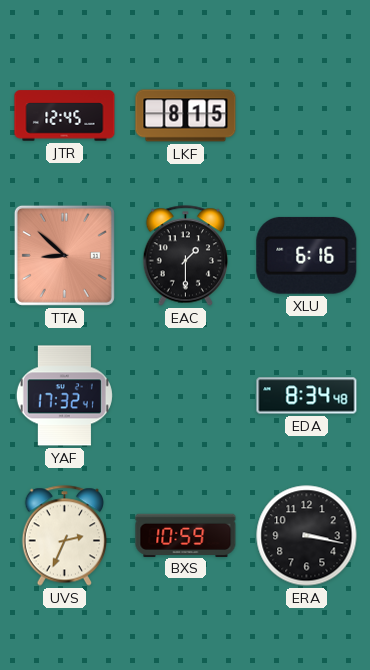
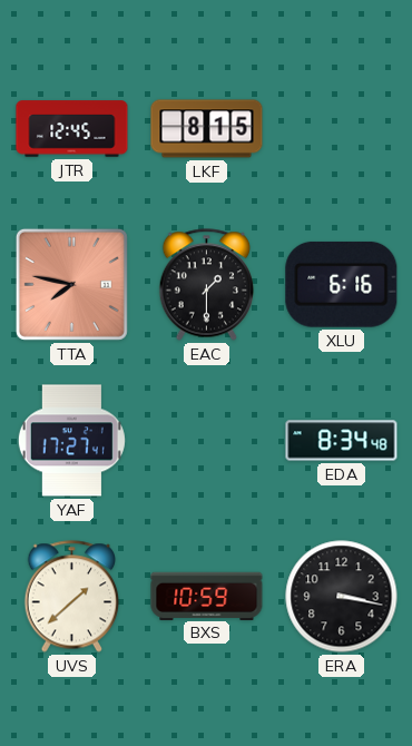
TTA: 8:52 -> 7:47
YAF: 17:32 -> 17:27
UVS: 2:34 -> 1:38
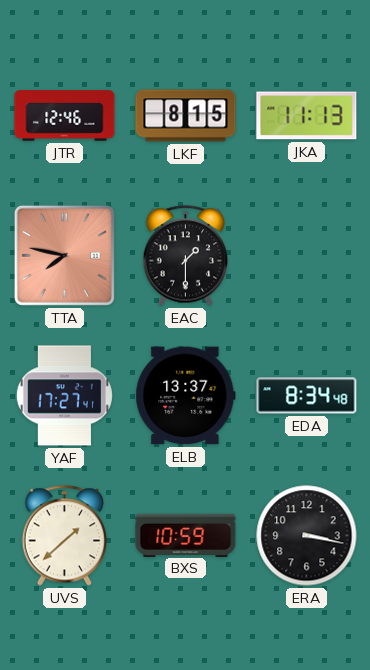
JTR: 12:45 -> 12:46
JKA: none -> 11:13
XLU: 6:16 -> none
ELB: none -> 13:37
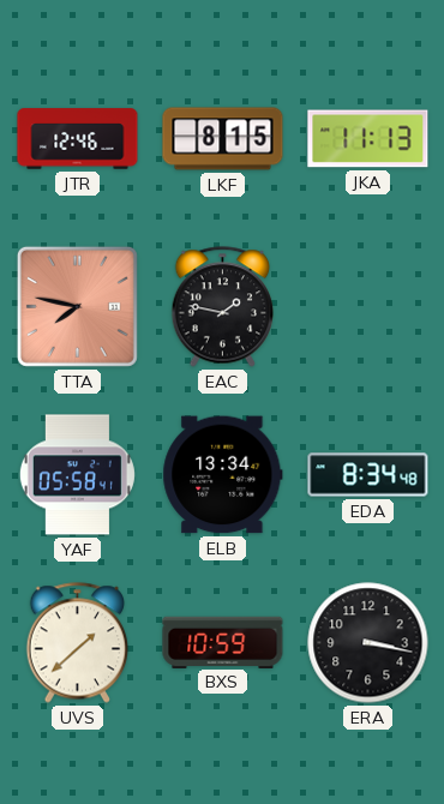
EAC: 1:30 -> 1:47
YAF: 17:27 -> 05:58
ELB: 13:37 -> 13:34
